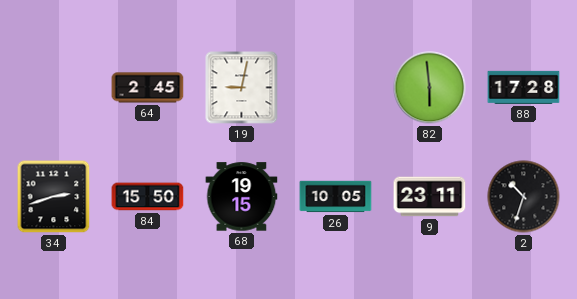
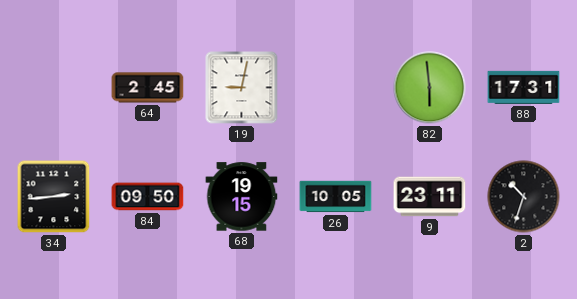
88: 17:28 -> 17:31
34: 2:42 -> 2:44
84: 15:50 -> 09:50
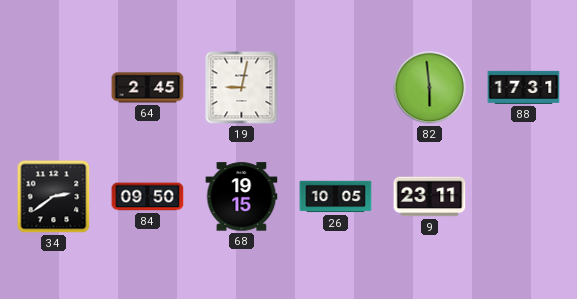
34: 2:44 -> 2:39
2: 10:33 -> none
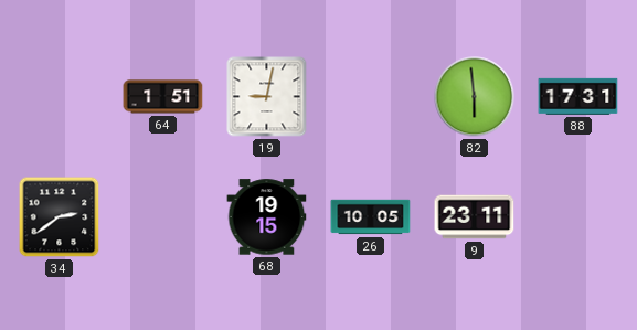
64: 2:45 -> 1:51
84: 09:50 -> none
